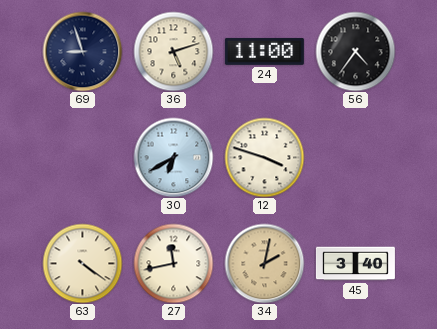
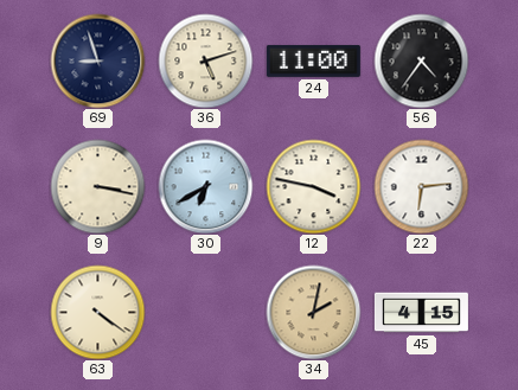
9: none -> 3:17
12: 3:48 -> 3:47
22: none -> 6:14
27: 11:43 -> none
45: 3:40 -> 4:15
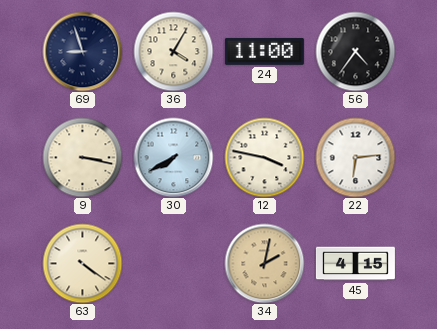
36: 5:12 -> 4:05
30: 6:40 -> 7:40
